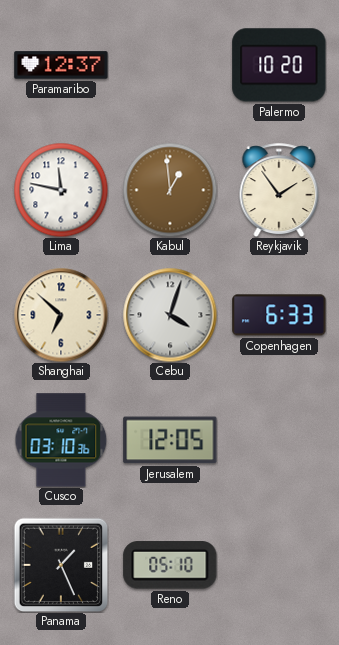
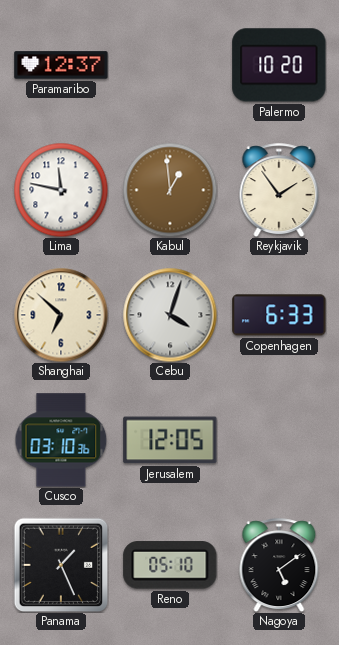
Nagoya: none -> 5:09
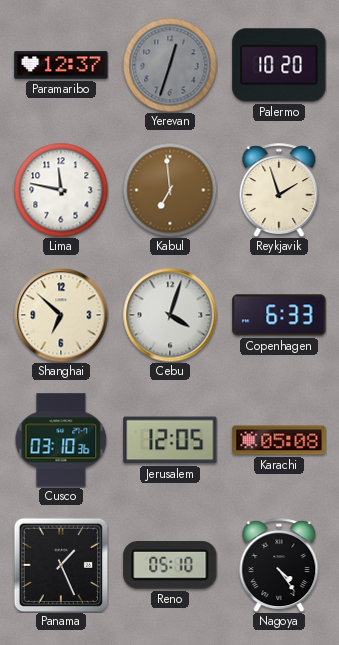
Yerevan: none -> 12:33
Kabul: 12:59 -> 6:59
Reykjavik: 1:54 -> 1:57
Karachi: none -> 05:08
Nagoya: 5:09 -> 4:24
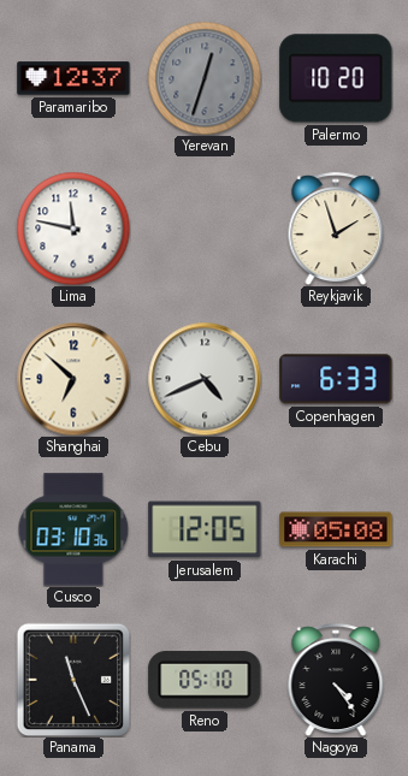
Kabul: 6:59 -> none
Cebu: 4:03 -> 4:41
Panama: 1:26 -> 11:26
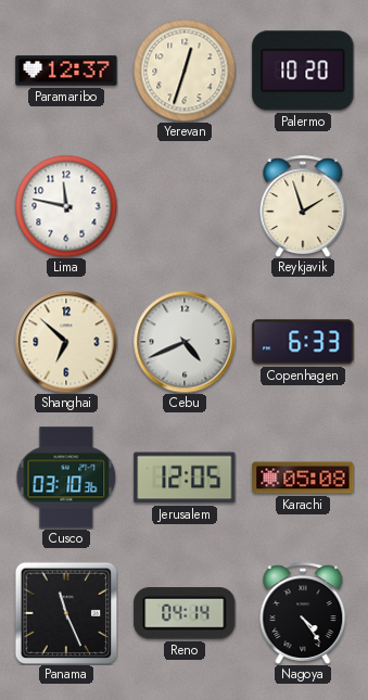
Yerevan dial: grey -> cream
Reno: 05:10 -> 04:14
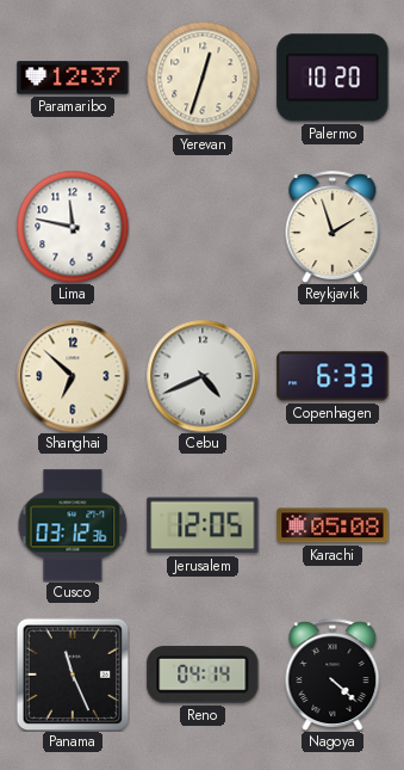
Cusco: 03:10 -> 03:12
Nagoya: 4:24 -> 4:22
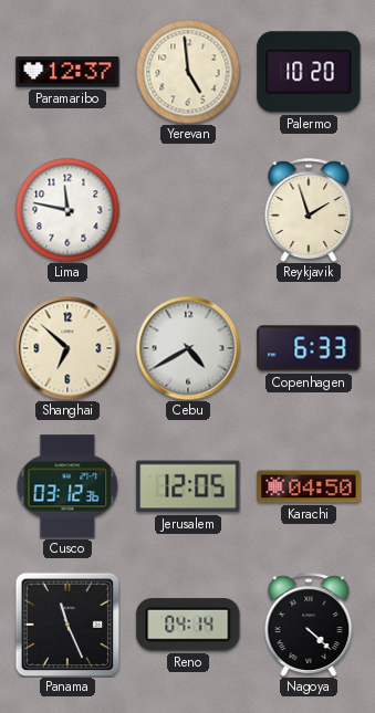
Yerevan: 12:33 -> 4:59
Cebu: 4:41 -> 4:40
Karachi: 05:08 -> 04:50
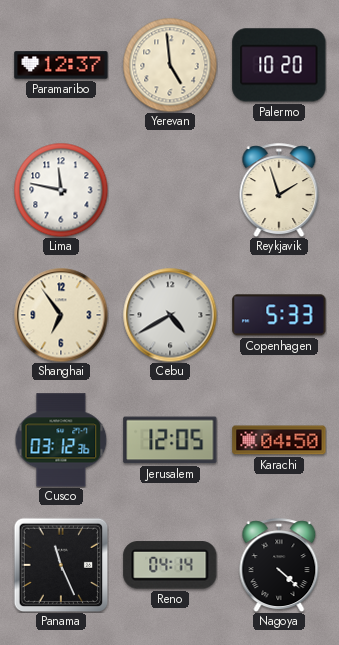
Shanghai: 6:52 -> 6:54
Copenhagen: 6:33 -> 5:33
